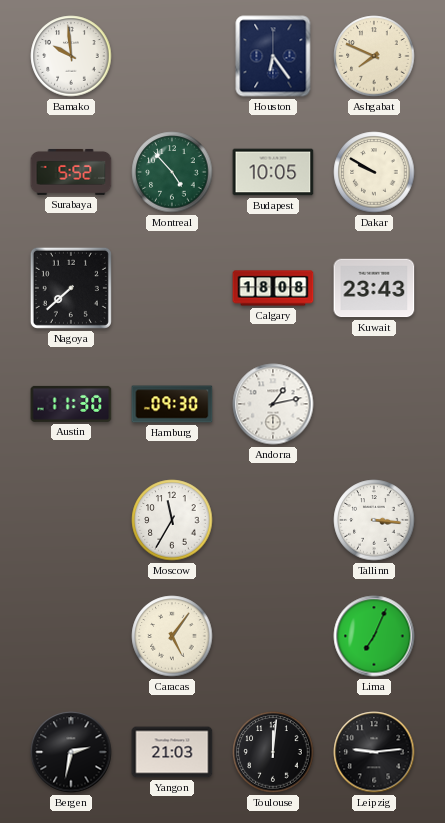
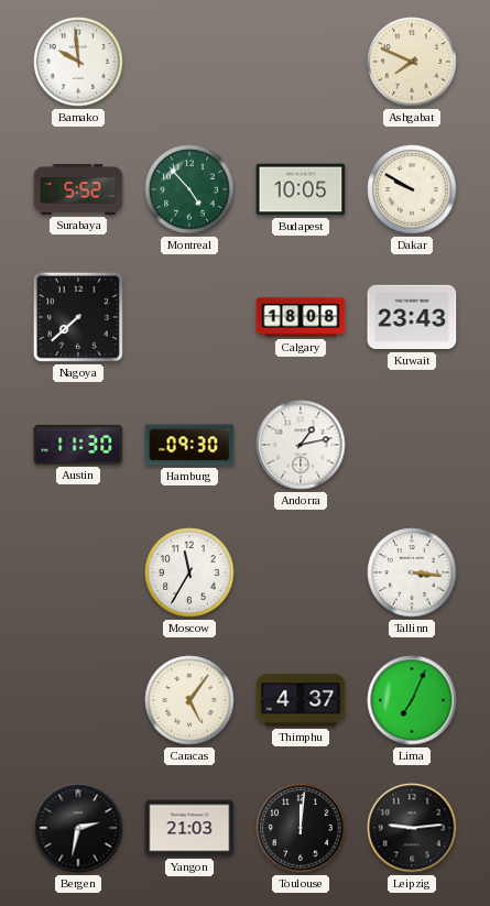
Houston: 6:24 -> none
Thimphu: none -> 4:37
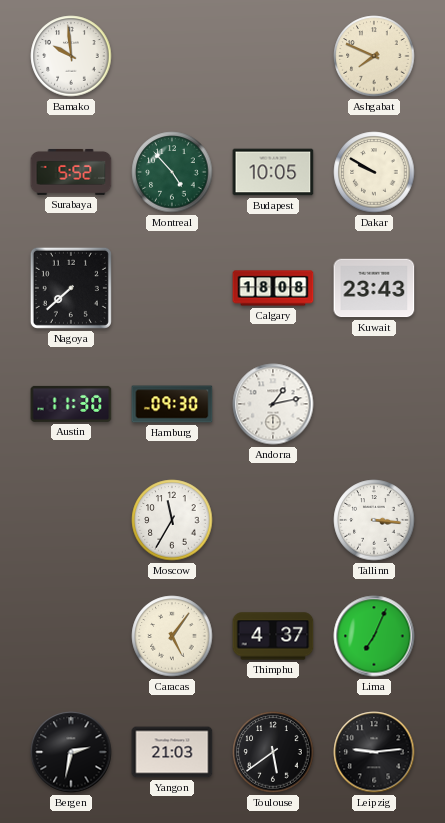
Toulouse: 12:01 -> 5:39
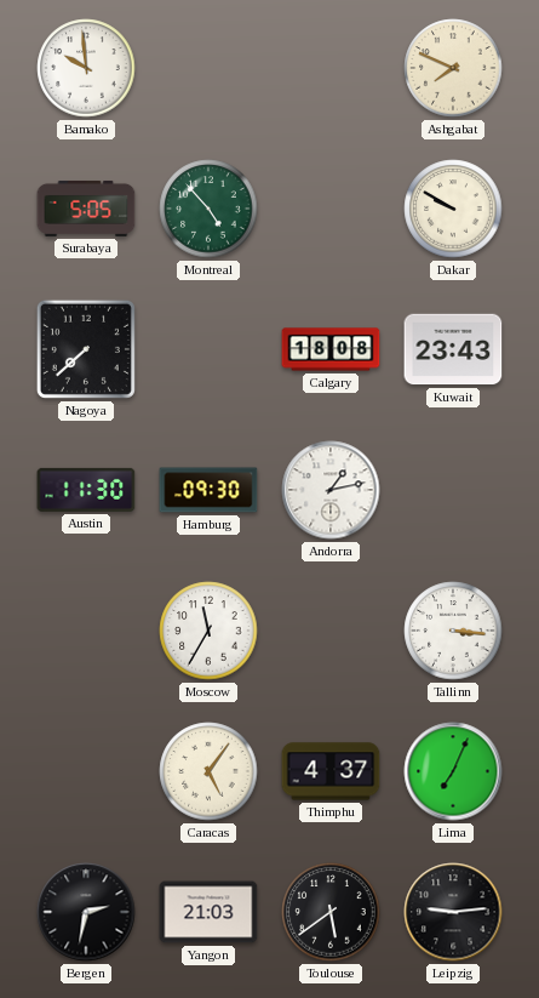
Surabaya: 5:52 -> 5:05
Budapest: 10:05 -> none
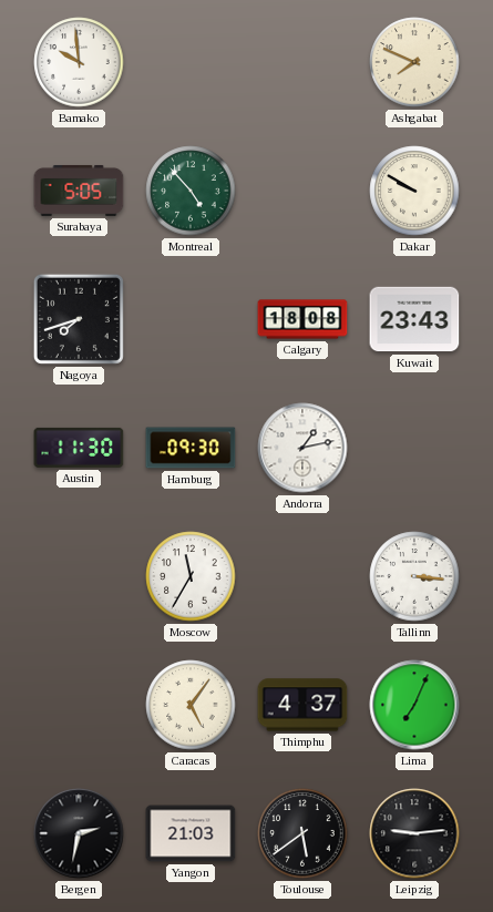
Nagoya: 7:38 -> 7:42
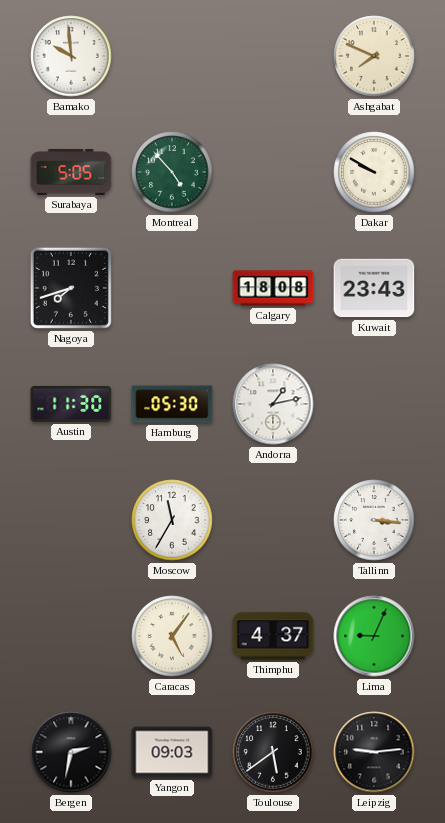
Hamburg: 09:30 -> 05:30
Lima: 7:04 -> 9:04
Yangon: 21:03 -> 09:03
